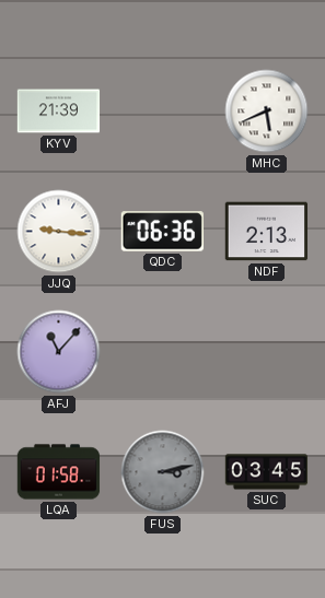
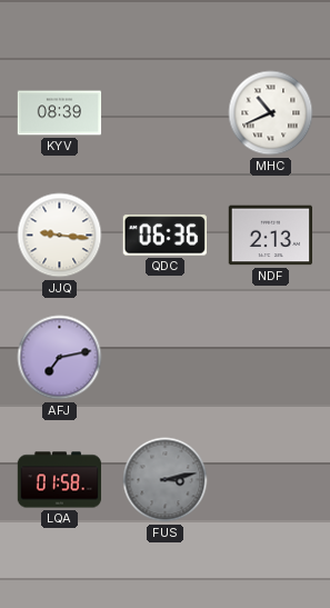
KYV: 21:39 -> 08:39
MHC: 5:41 -> 10:41
AFJ: 11:07 -> 7:13
SUC: 03:45 -> none
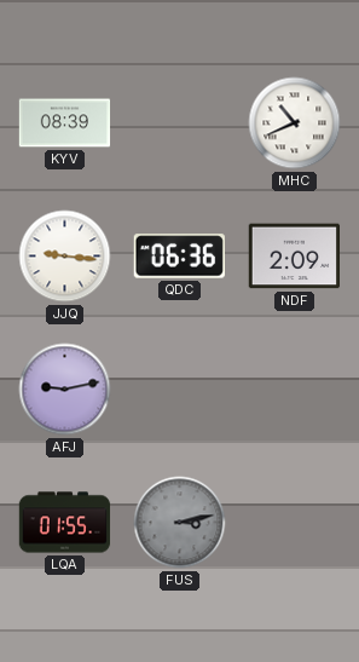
NDF: 2:13 -> 2:09
AFJ: 7:13 -> 9:13
LQA: 01:58 -> 01:55
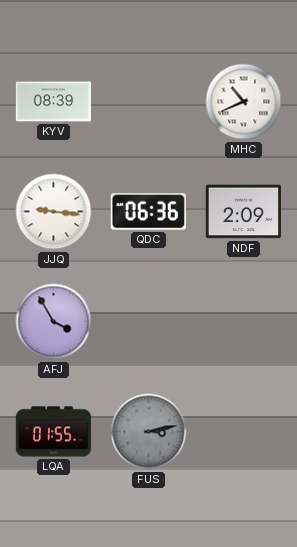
AFJ: 9:13 -> 3:55
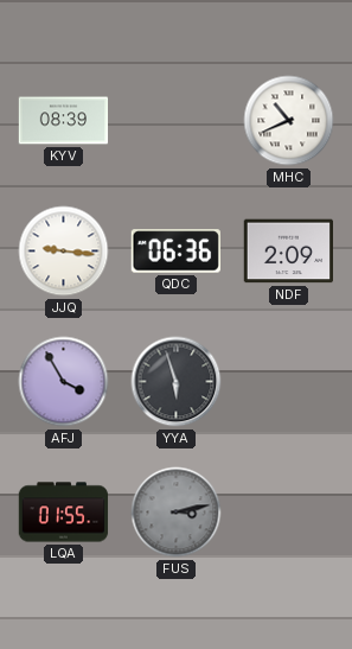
YYA: none -> 5:57
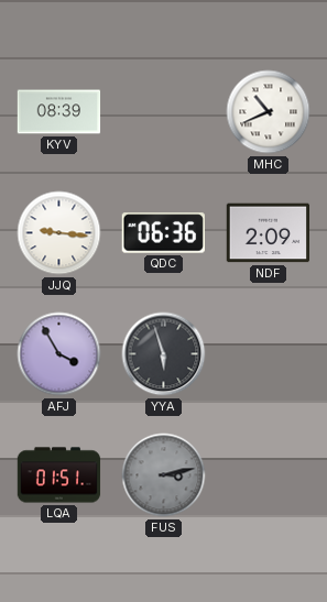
LQA: 01:55 -> 01:51
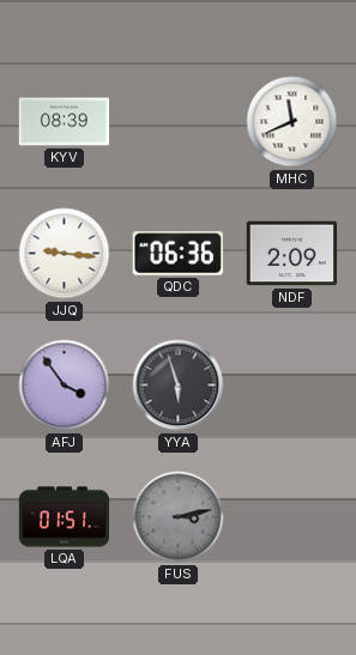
MHC: 10:41 -> 11:41
AFJ: 3:55 -> 3:54
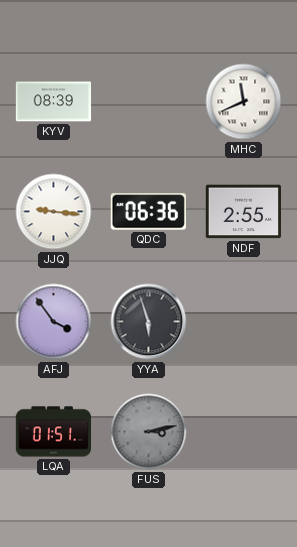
NDF: 2:09 -> 2:55
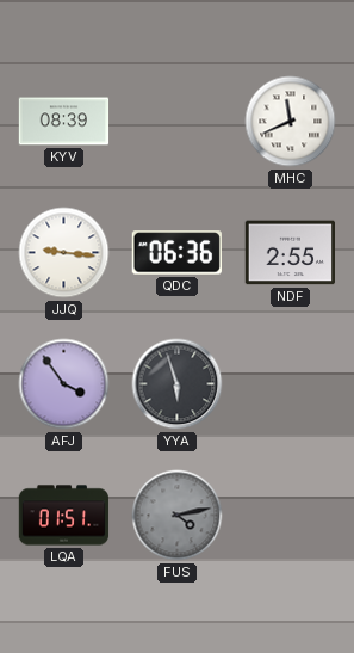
FUS: 3:13 -> 4:13
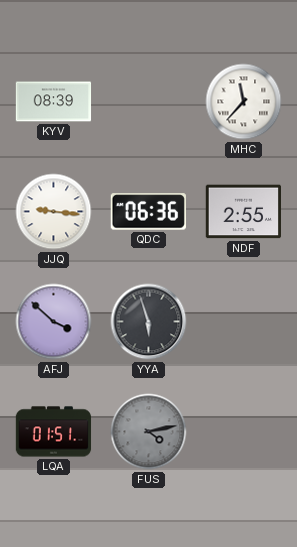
MHC: 11:41 -> 11:37
AFJ: 3:54 -> 3:52
